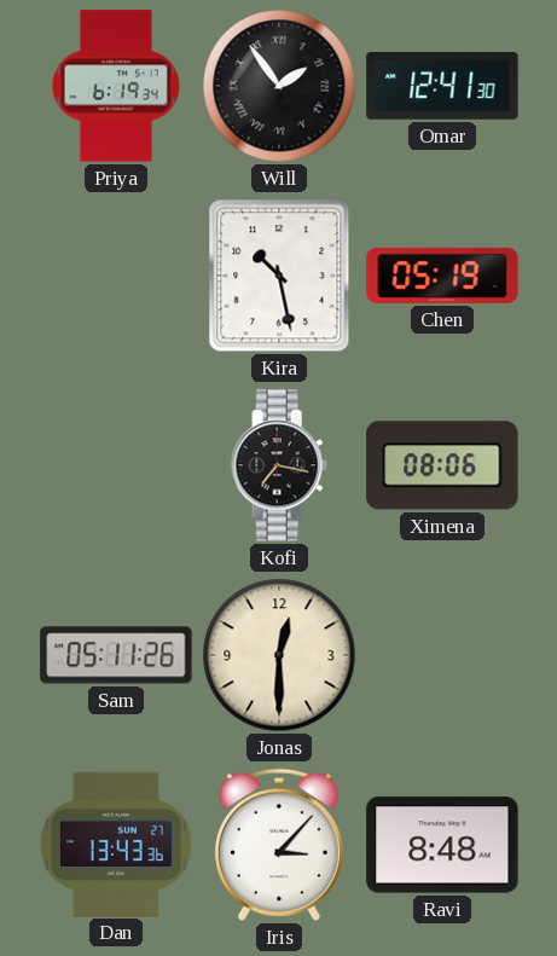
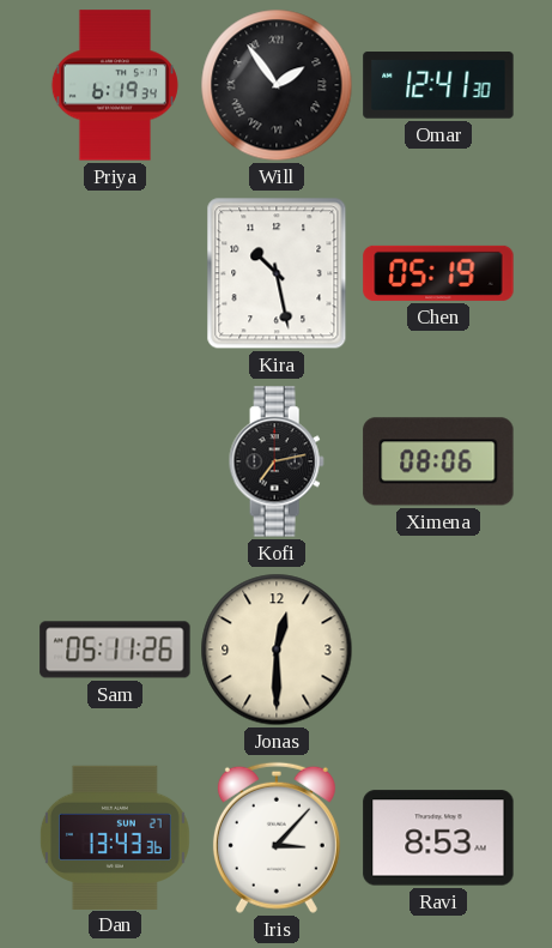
Kofi: 7:17 -> 7:13
Ravi: 8:48 -> 8:53
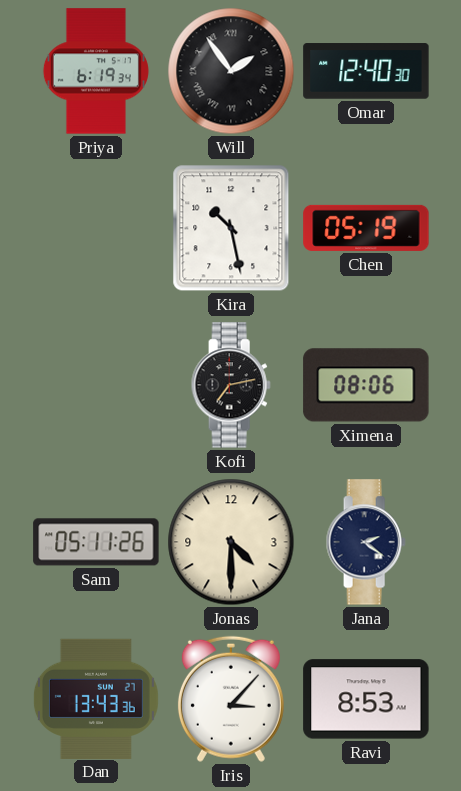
Omar: 12:41 -> 12:40
Jonas: 12:30 -> 4:30
Jana: none -> 2:21
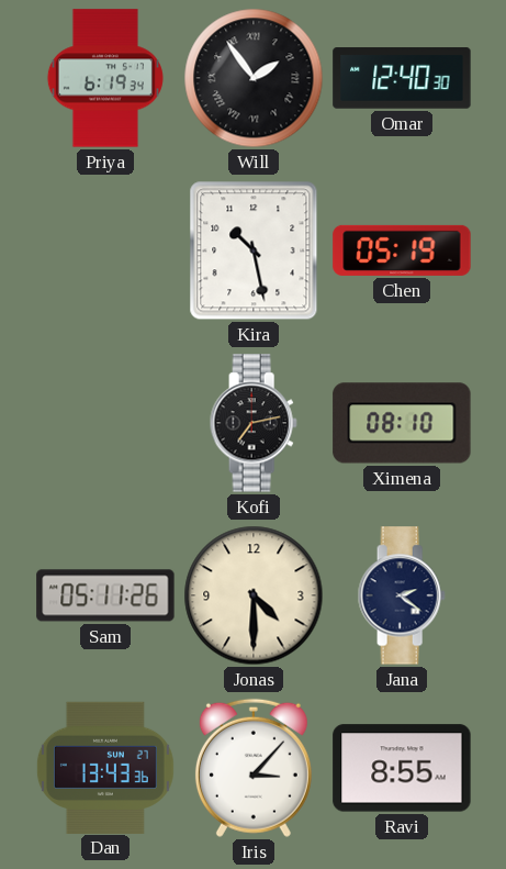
Ximena: 08:06 -> 08:10
Ravi: 8:53 -> 8:55
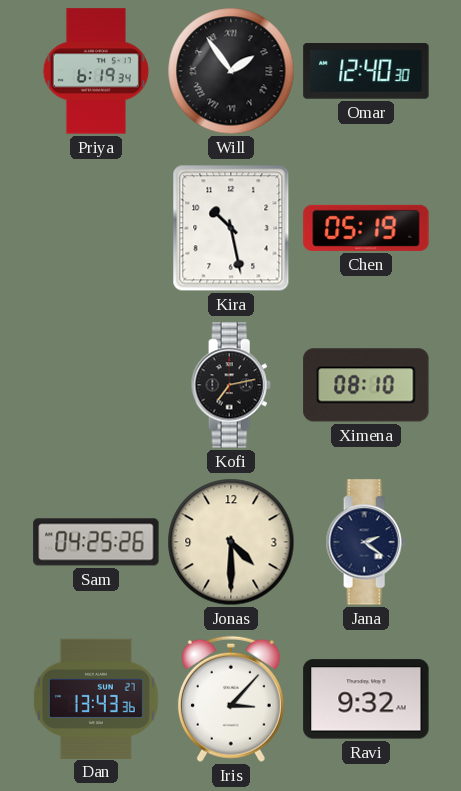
Sam: 05:11 -> 04:25
Ravi: 8:55 -> 9:32
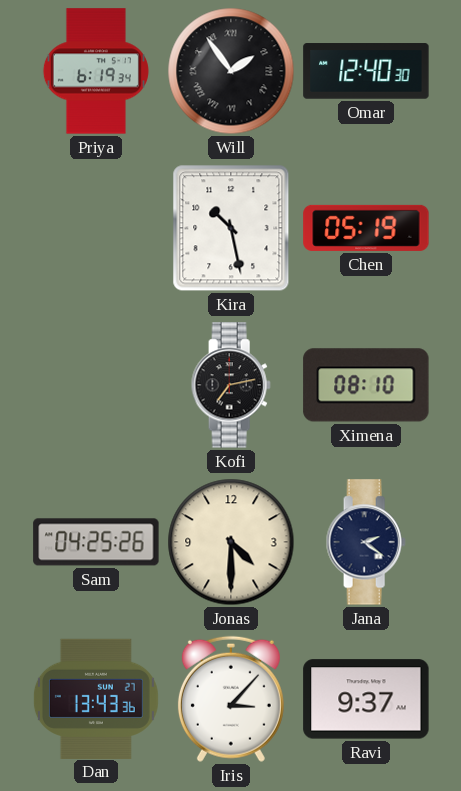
Ravi: 9:32 -> 9:37
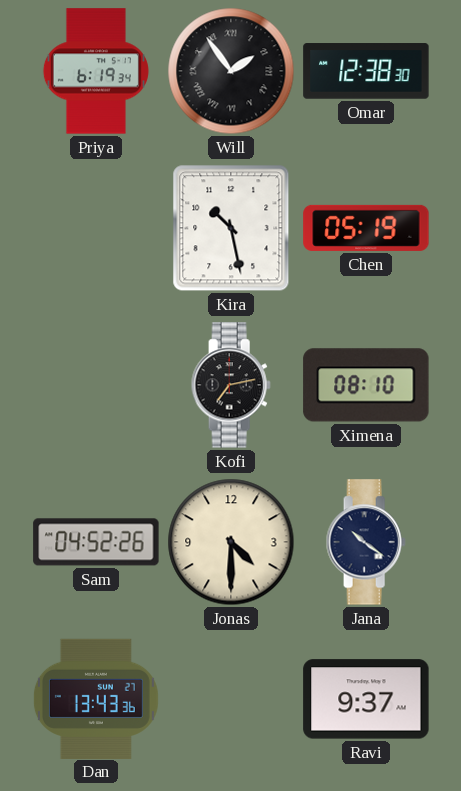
Omar: 12:40 -> 12:38
Sam: 04:25 -> 04:52
Jana: 2:21 -> 10:21
Iris: 3:07 -> none
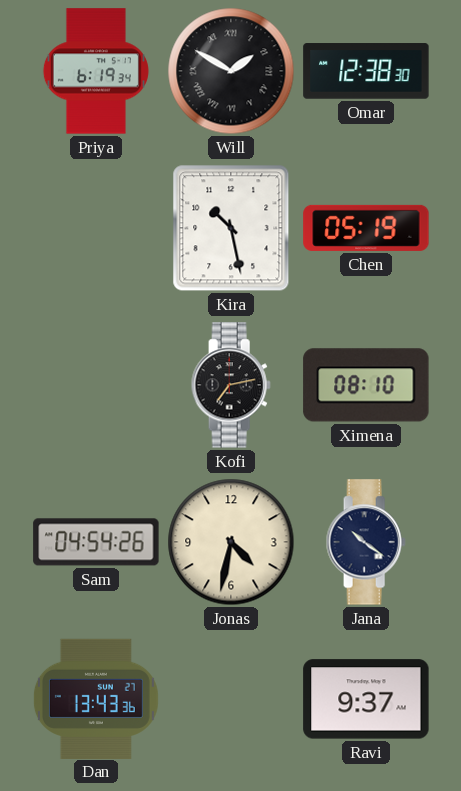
Will: 1:54 -> 1:50
Sam: 04:52 -> 04:54
Jonas: 4:30 -> 4:32
